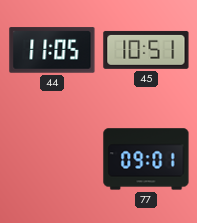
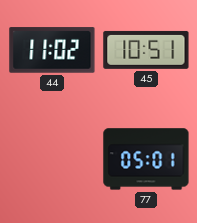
44: 11:05 -> 11:02
77: 09:01 -> 05:01
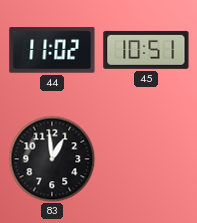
83: none -> 12:59
77: 05:01 -> none
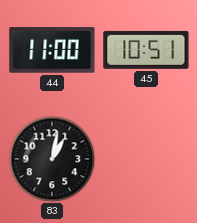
44: 11:02 -> 11:00
83: 12:59 -> 1:02
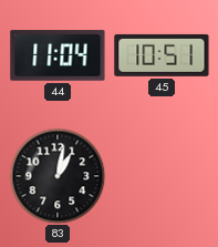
44: 11:00 -> 11:04
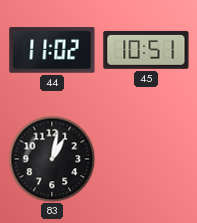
44: 11:04 -> 11:02
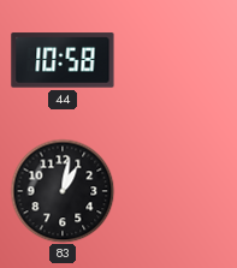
44: 11:02 -> 10:58
45: 10:51 -> none
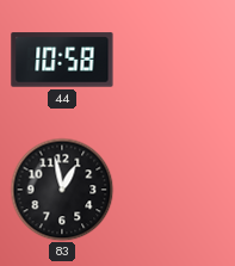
83: 1:02 -> 12:58
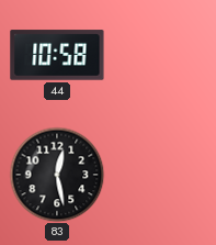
83: 12:58 -> 12:28
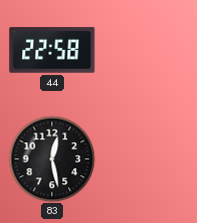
44: 10:58 -> 22:58
